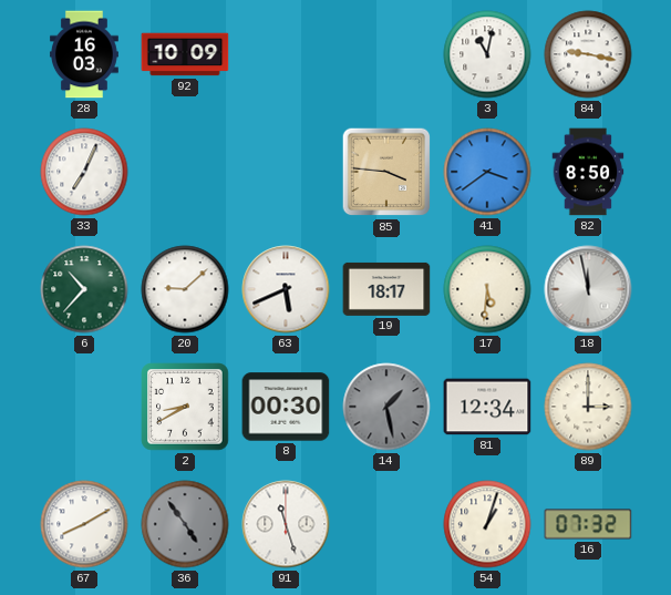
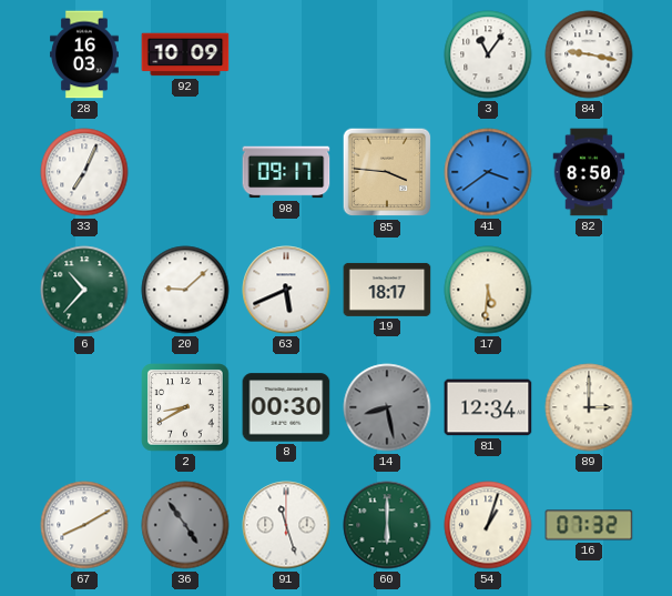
3: 11:02 -> 11:06
98: none -> 09:17
18: 11:58 -> none
14: 1:28 -> 8:28
60: none -> 6:00
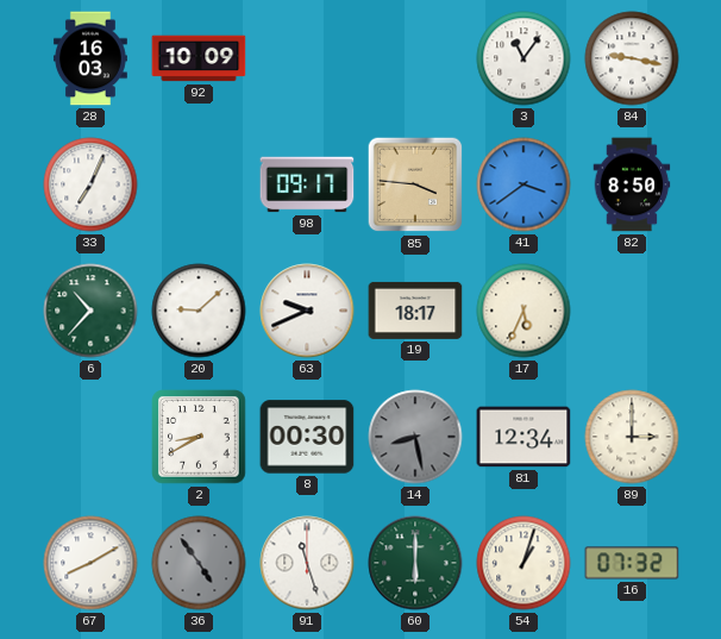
63: 5:41 -> 9:41
17: 5:31 -> 5:34
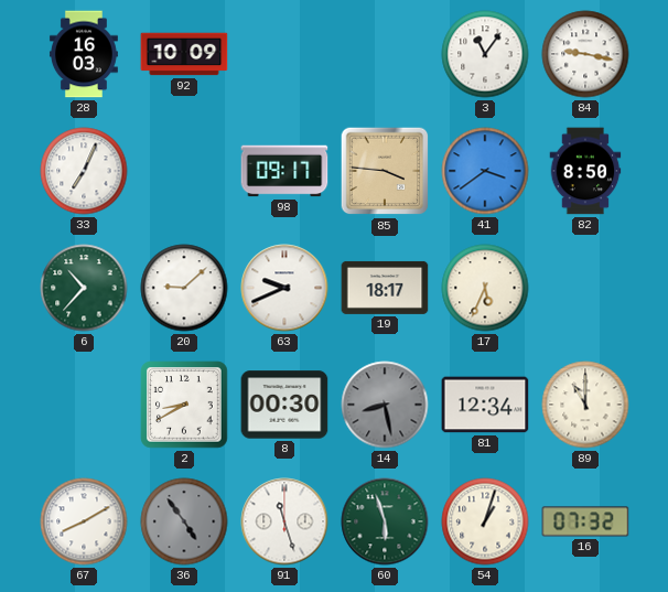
89: 3:00 -> 11:00
60: 6:00 -> 5:57
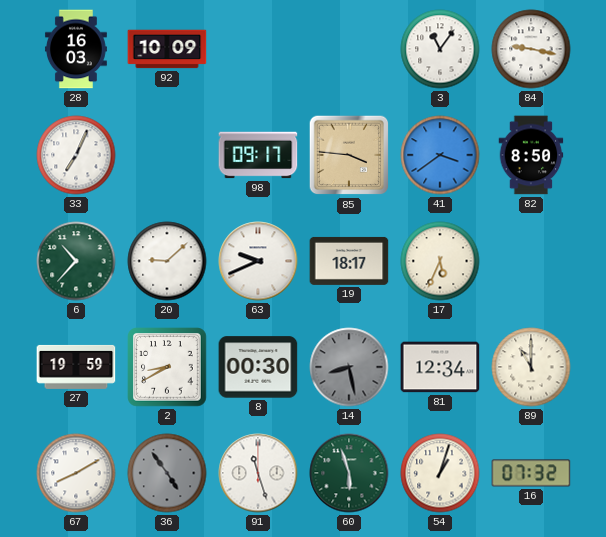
27: none -> 19:59
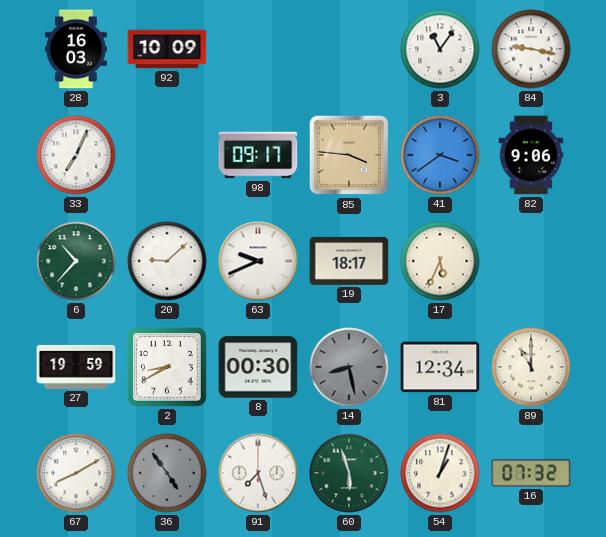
82: 8:50 -> 9:06
91: 11:27 -> 7:27
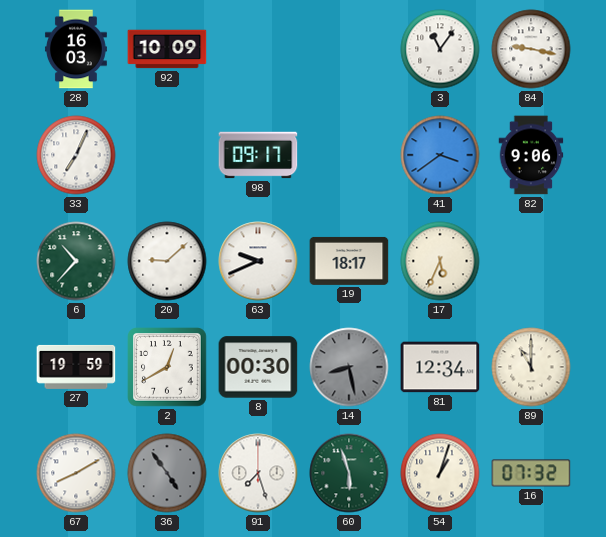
85: 3:46 -> none
2: 8:40 -> 12:40
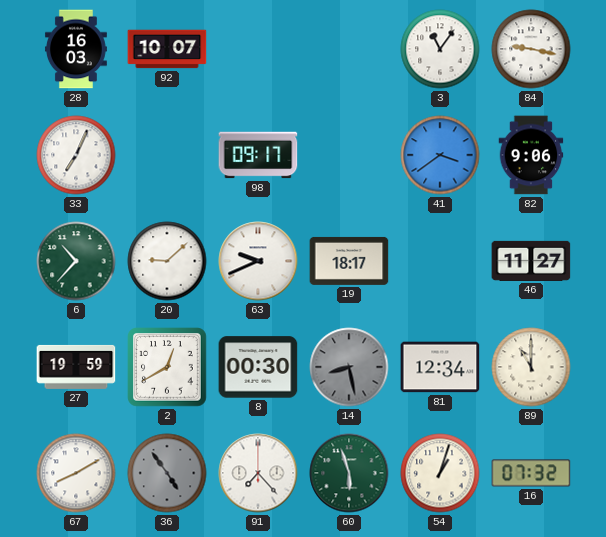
92: 10:09 -> 10:07
17: 5:34 -> none
46: none -> 11:27
91: 7:27 -> 7:23
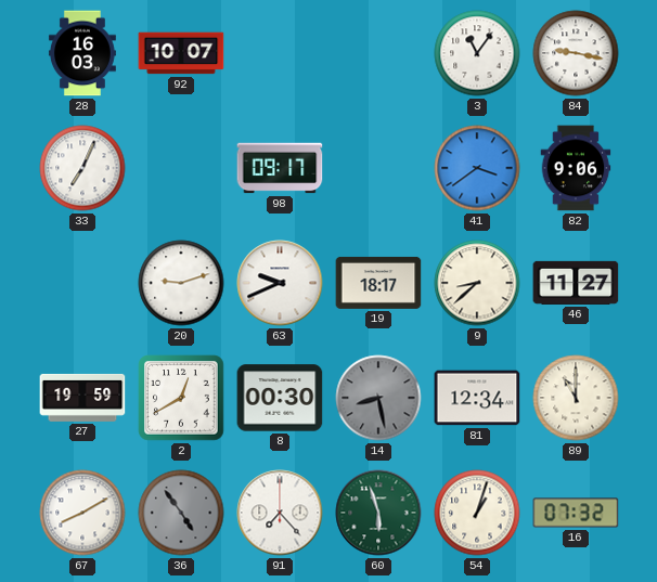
6: 10:37 -> none
20: 9:08 -> 9:12
9: none -> 8:38
